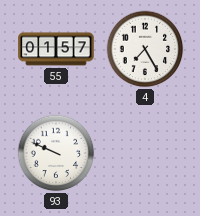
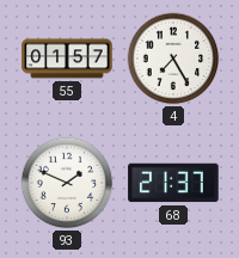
93: 9:49 -> 1:49
68: none -> 21:37
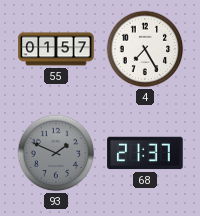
93 dial: white -> grey
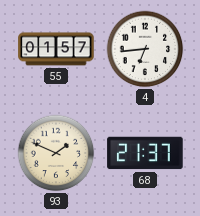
4: 7:25 -> 6:44
93 dial: grey -> cream
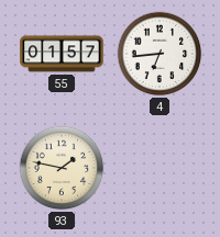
93: 1:49 -> 1:47
68: 21:37 -> none
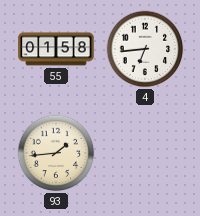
55: 01:57 -> 01:58
93: 1:47 -> 1:44
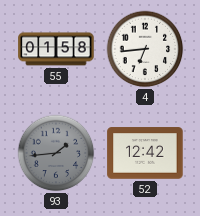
93 dial: cream -> grey
52: none -> 12:42
